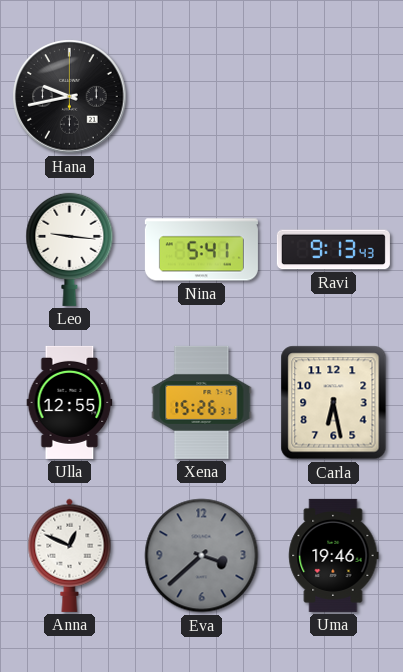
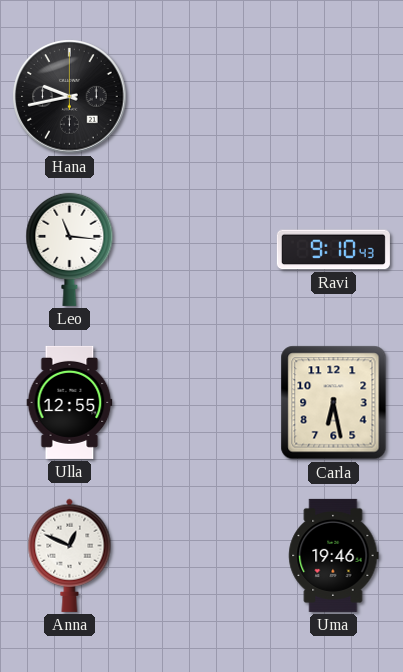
Leo: 9:16 -> 11:16
Nina: 5:41 -> none
Ravi: 9:13 -> 9:10
Xena: 15:26 -> none
Eva: 3:38 -> none
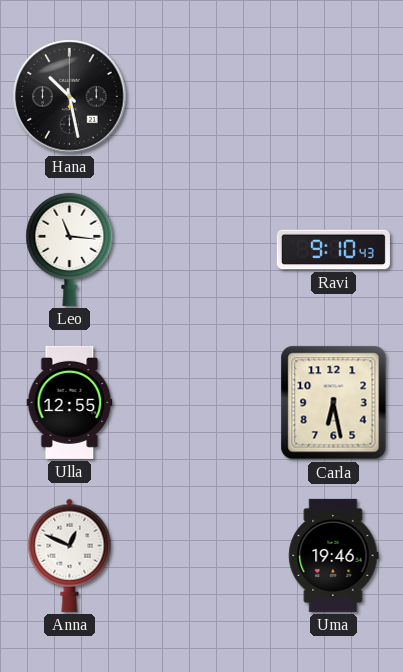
Hana: 9:43 -> 10:28
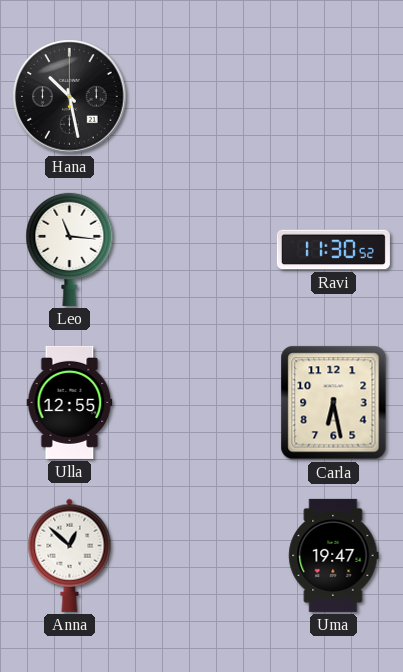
Ravi: 9:10 -> 11:30
Anna: 12:49 -> 12:52
Uma: 19:46 -> 19:47
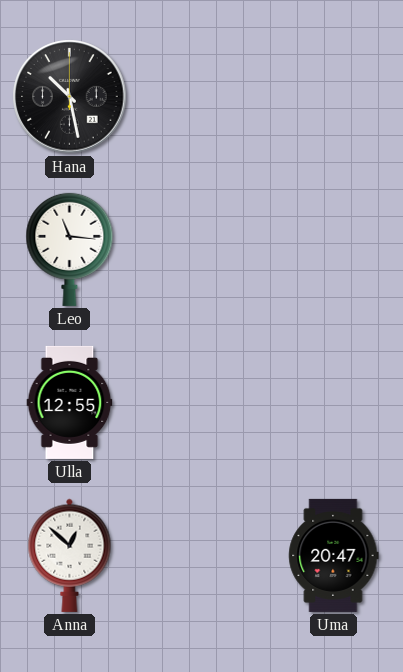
Ravi: 11:30 -> none
Carla: 6:28 -> none
Uma: 19:47 -> 20:47
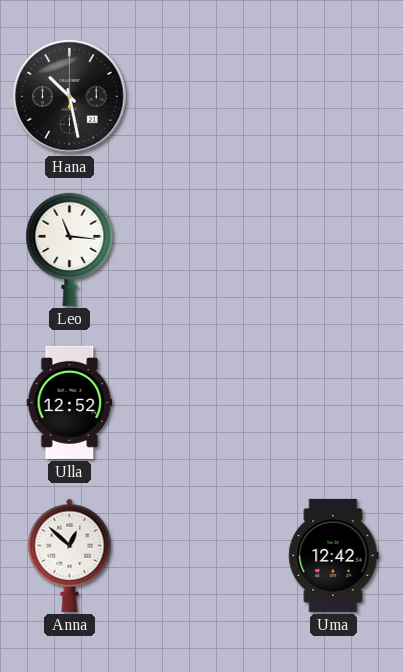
Ulla: 12:55 -> 12:52
Uma: 20:47 -> 12:42
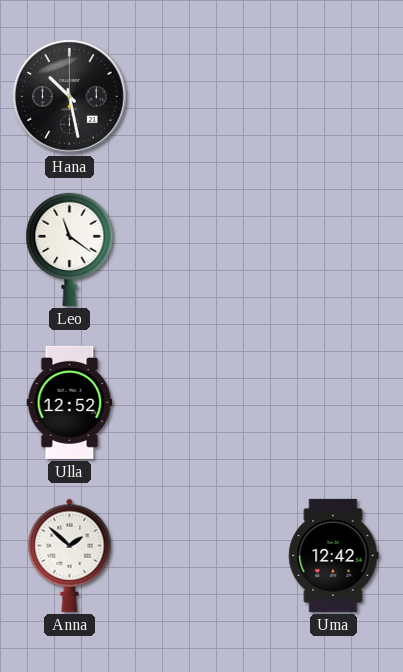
Leo: 11:16 -> 11:21
Anna: 12:52 -> 1:52
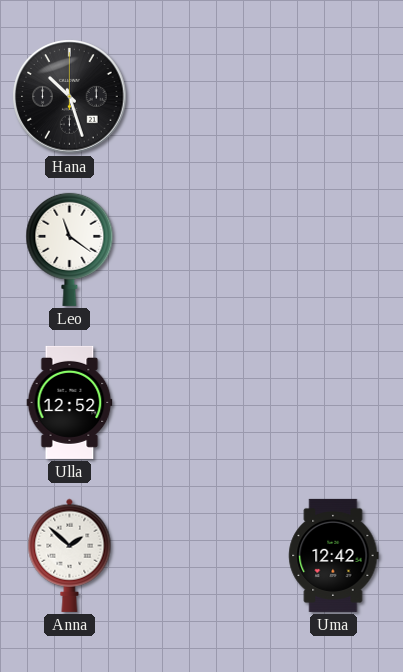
Hana: 10:28 -> 10:27
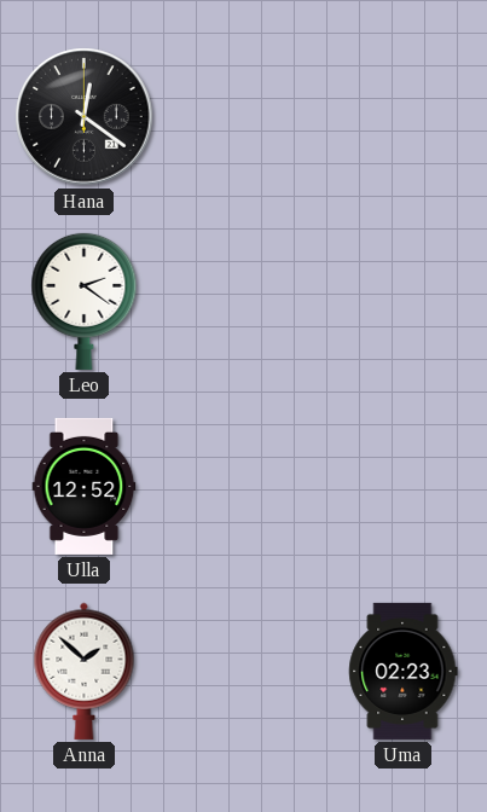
Hana: 10:27 -> 12:21
Leo: 11:21 -> 2:21
Uma: 12:42 -> 02:23
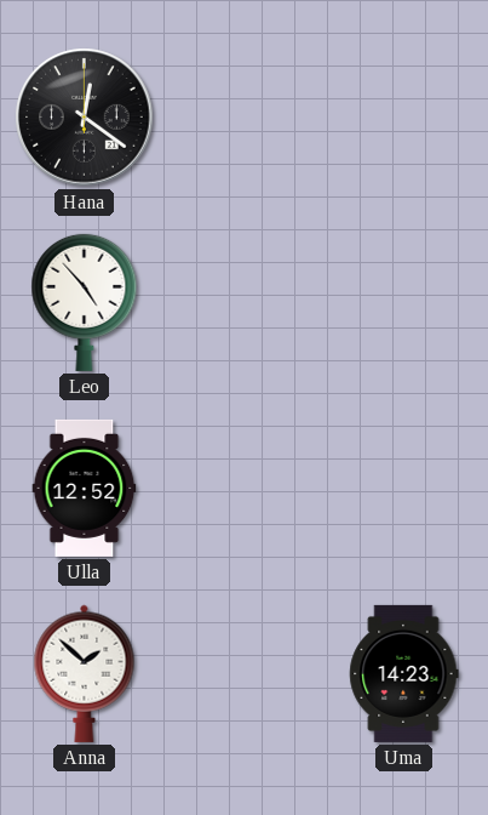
Leo: 2:21 -> 4:53
Uma: 02:23 -> 14:23
